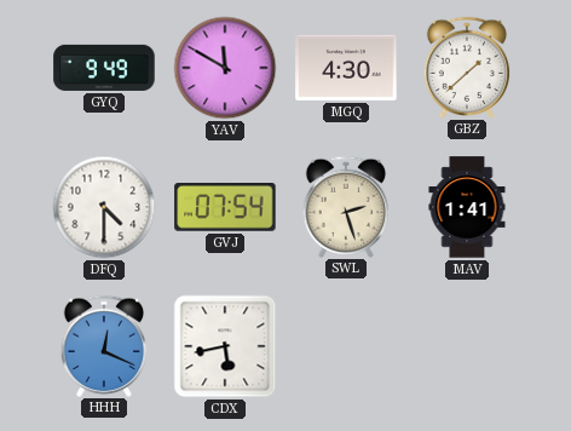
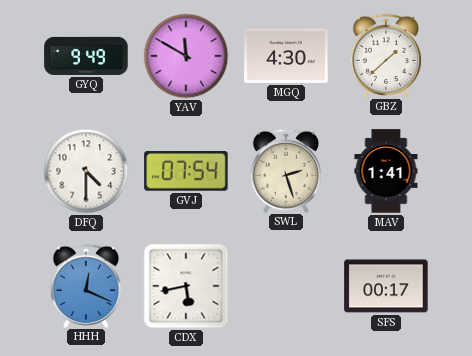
SFS: none -> 00:17
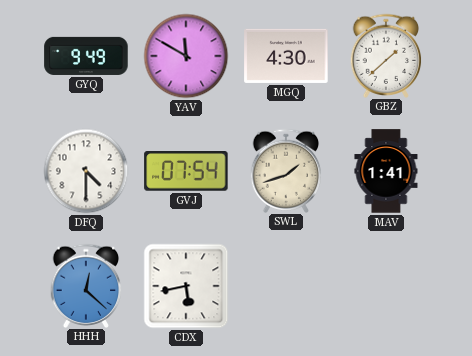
SWL: 2:27 -> 1:42
HHH: 12:19 -> 12:22
SFS: 00:17 -> none
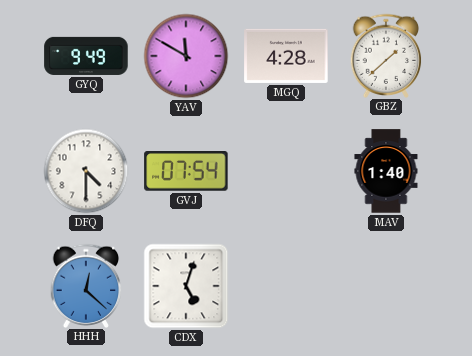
MGQ: 4:30 -> 4:28
SWL: 1:42 -> none
MAV: 1:41 -> 1:40
CDX: 5:43 -> 5:03
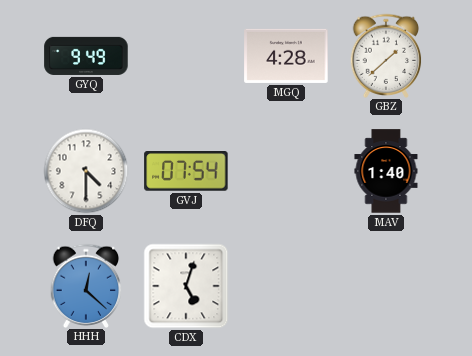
YAV: 11:50 -> none
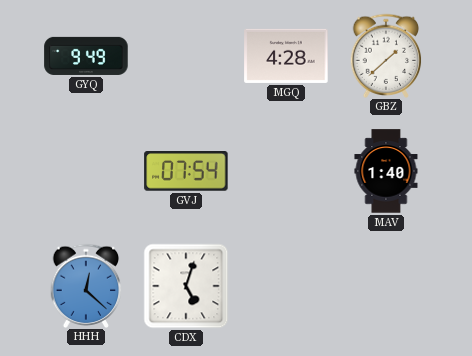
DFQ: 4:30 -> none
